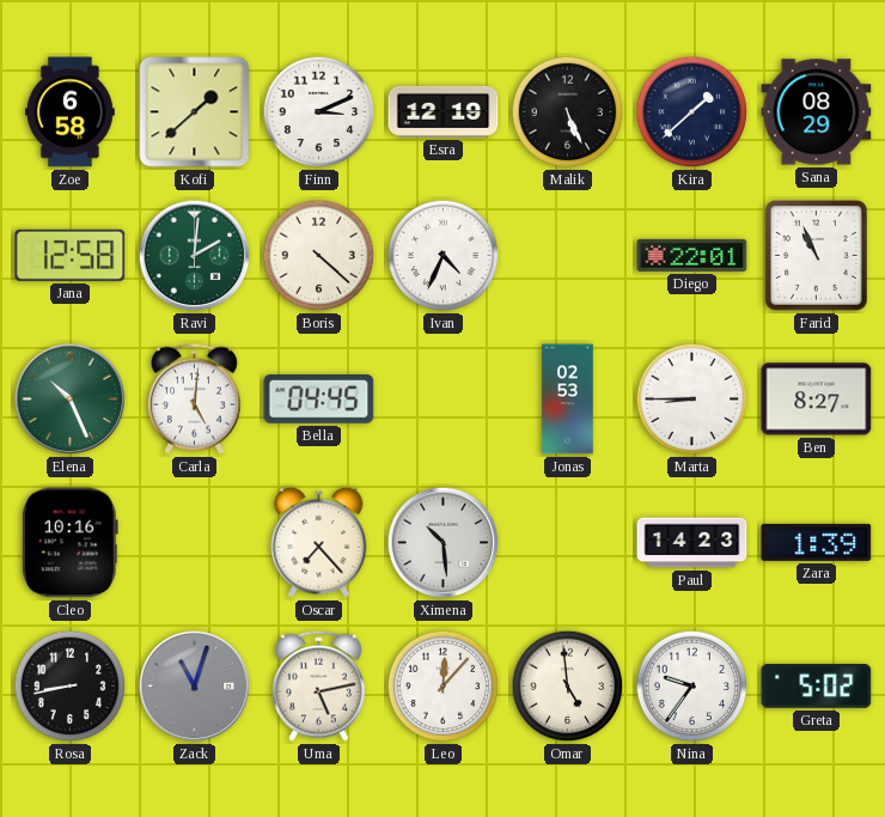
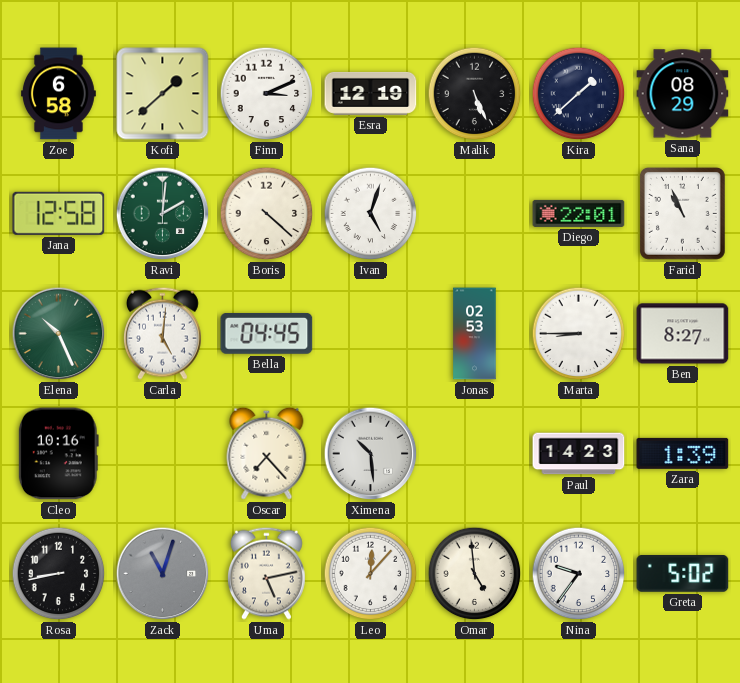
Ivan: 4:34 -> 5:03
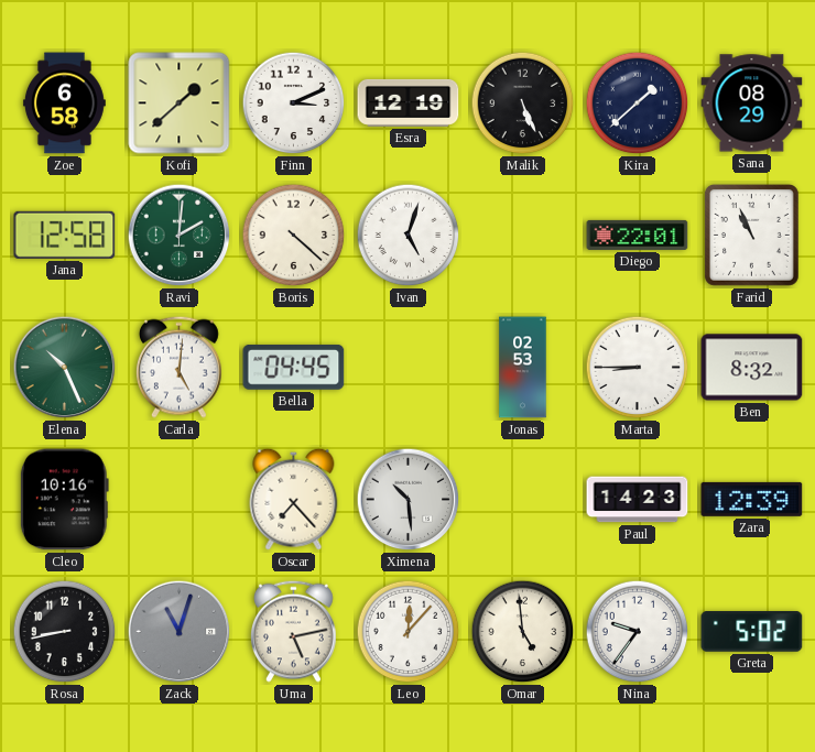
Ben: 8:27 -> 8:32
Zara: 1:39 -> 12:39
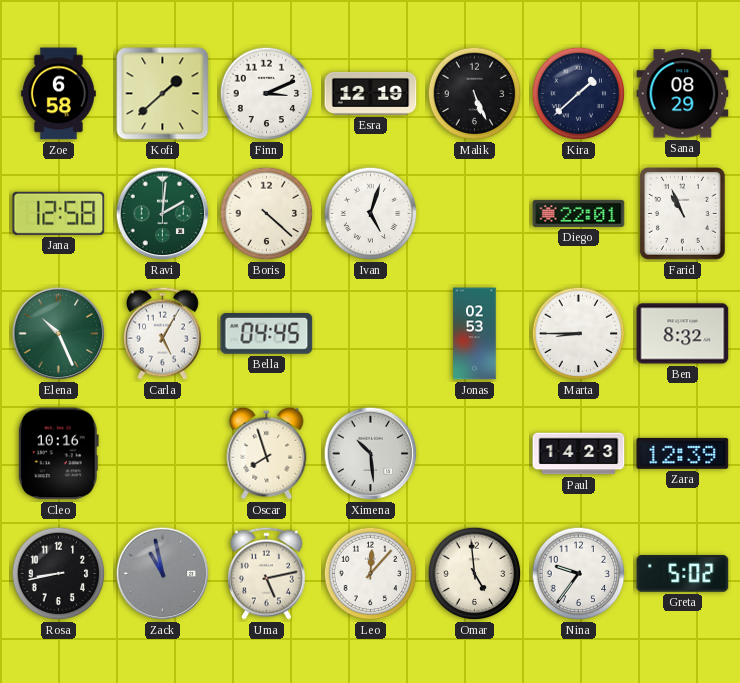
Carla: 5:01 -> 5:05
Oscar: 7:23 -> 7:57
Zack: 11:03 -> 10:58
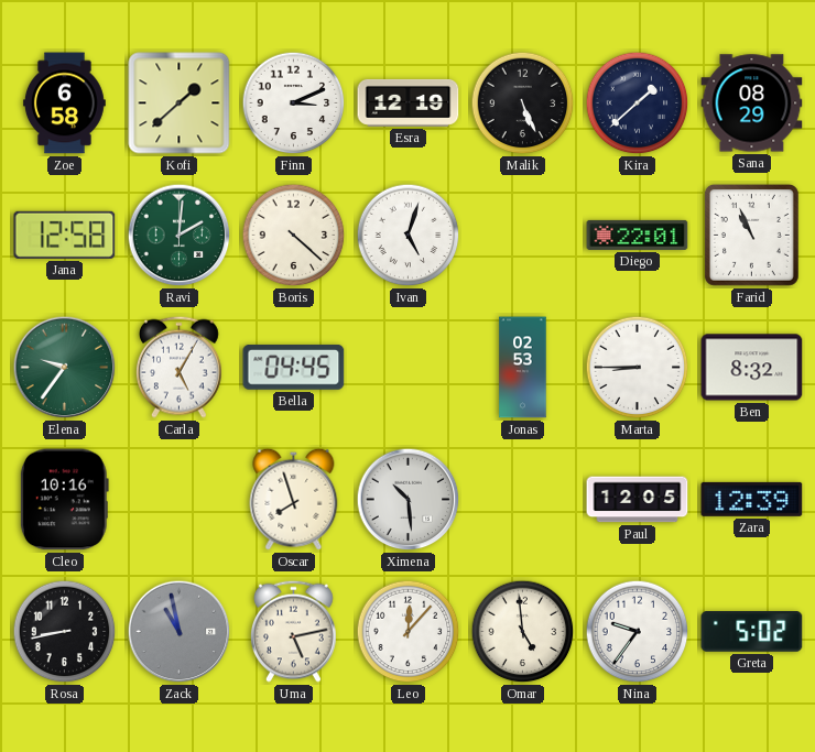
Elena: 10:26 -> 9:36
Paul: 14:23 -> 12:05
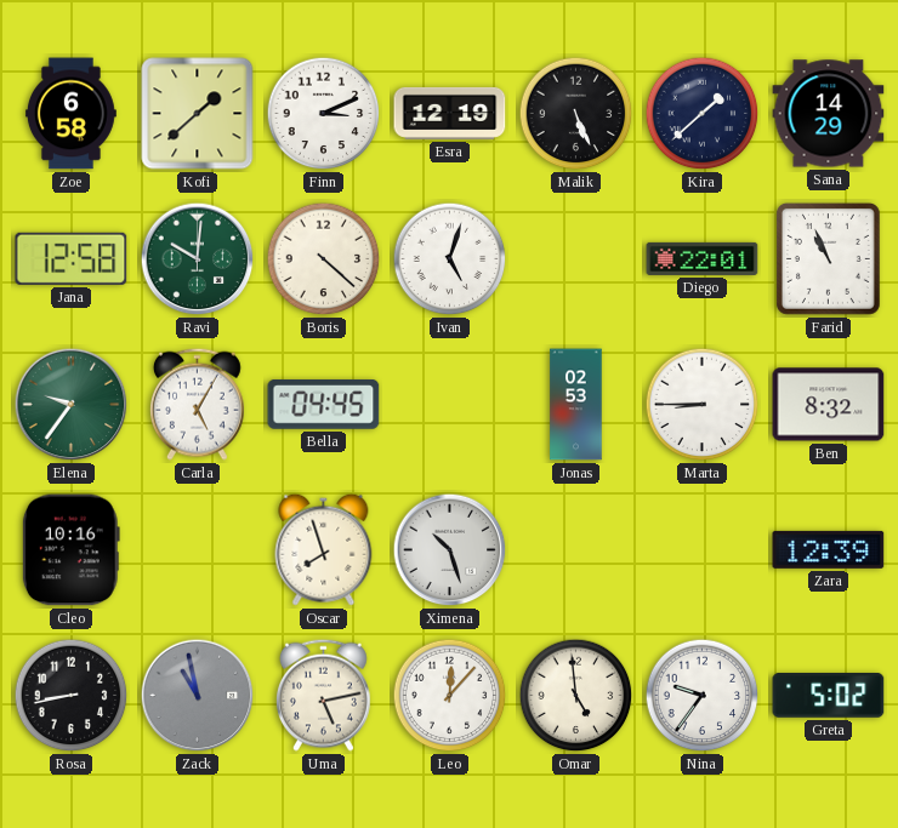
Sana: 08:29 -> 14:29
Ravi: 2:01 -> 10:01
Ximena: 10:29 -> 10:27
Paul: 12:05 -> none
